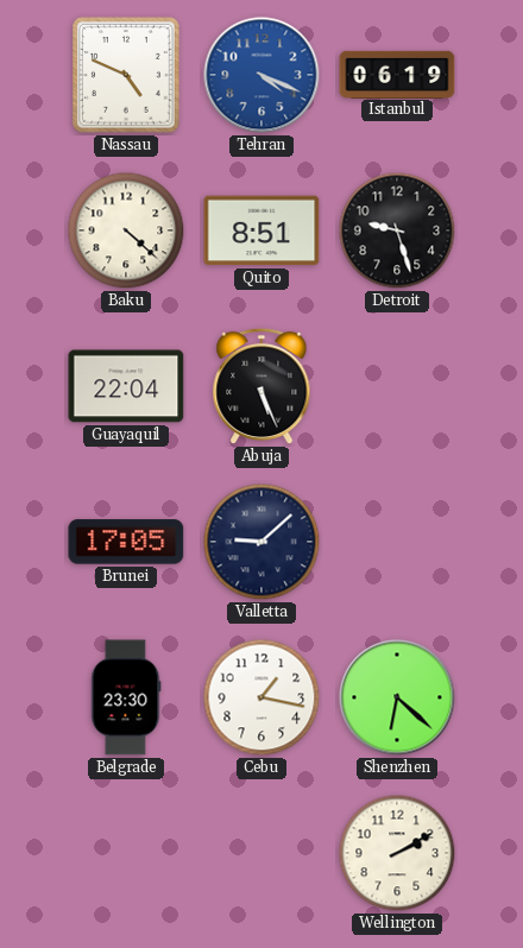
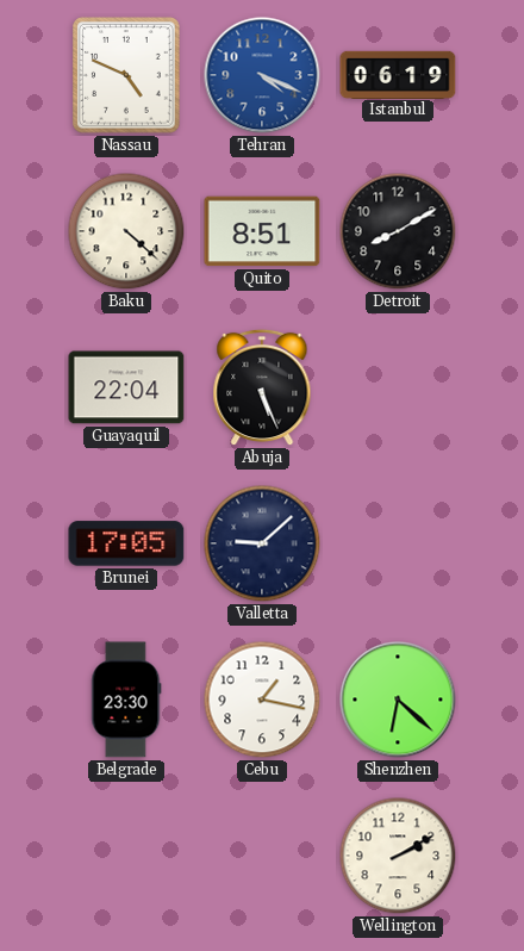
Detroit: 9:27 -> 8:10
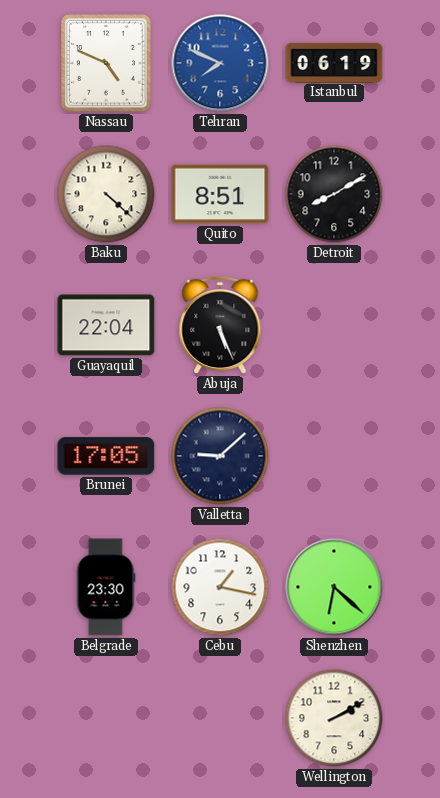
Tehran: 4:19 -> 7:49
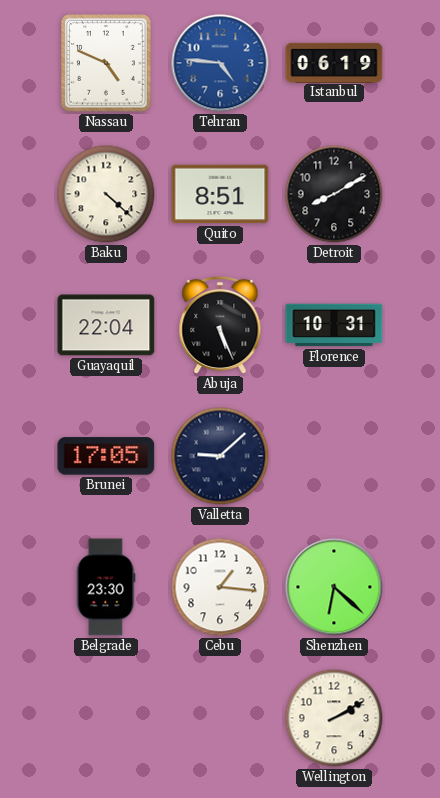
Tehran: 7:49 -> 4:46
Florence: none -> 10:31
Cebu: 1:17 -> 1:16
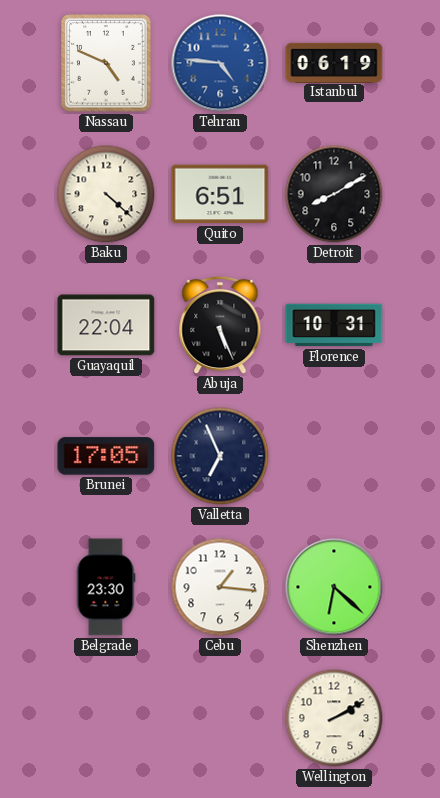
Quito: 8:51 -> 6:51
Valletta: 9:08 -> 6:56
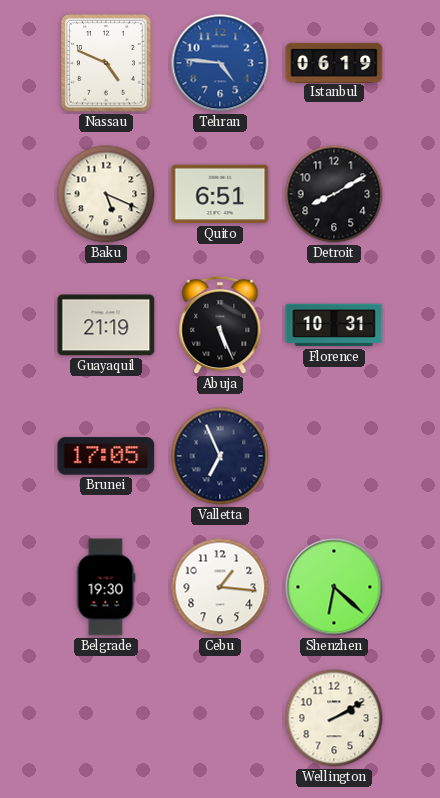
Baku: 4:22 -> 5:19
Guayaquil: 22:04 -> 21:19
Belgrade: 23:30 -> 19:30
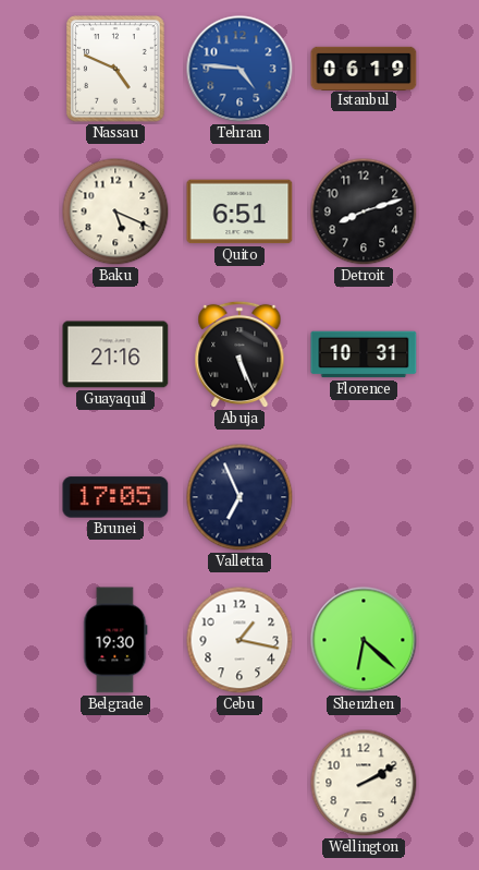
Detroit: 8:10 -> 8:12
Guayaquil: 21:19 -> 21:16
Cebu: 1:16 -> 1:17
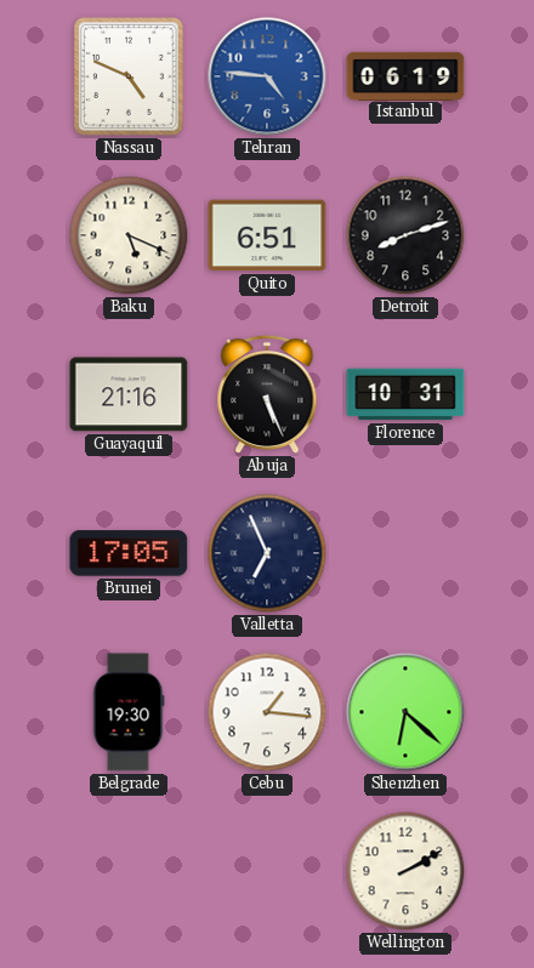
Cebu: 1:17 -> 1:16
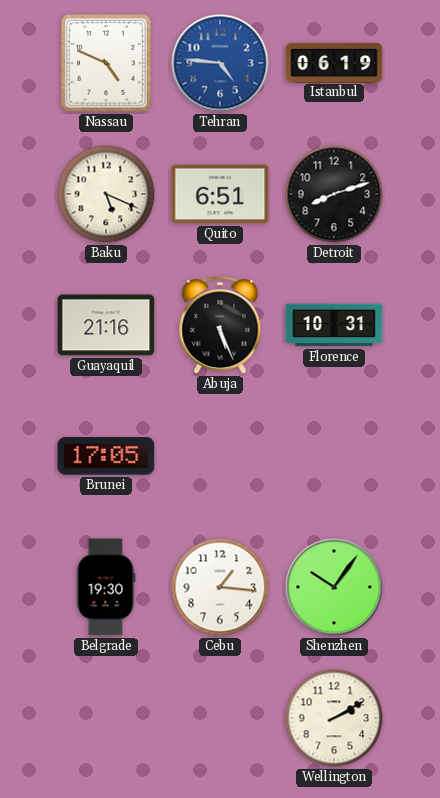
Valletta: 6:56 -> none
Shenzhen: 6:22 -> 10:06
